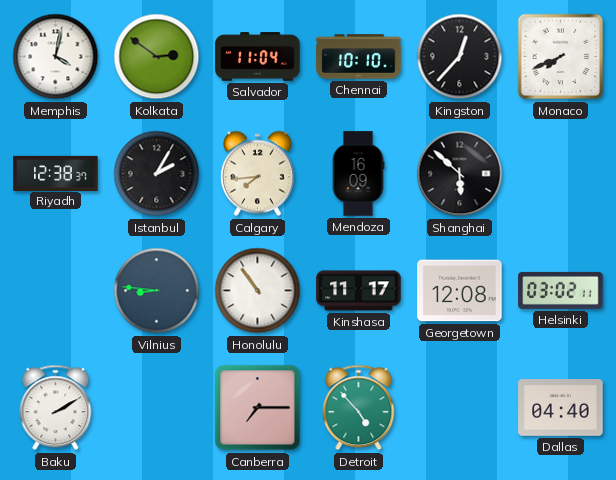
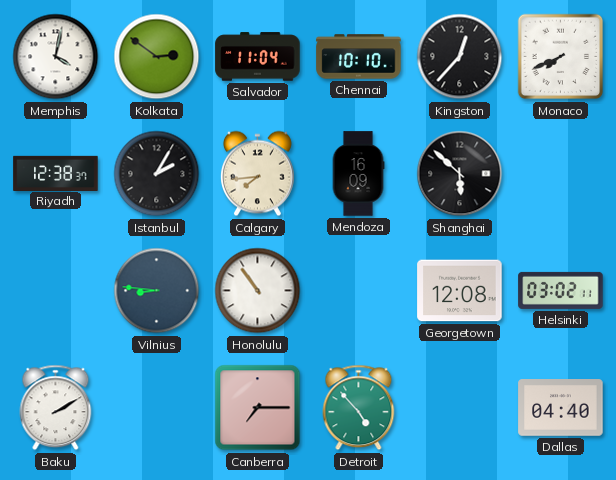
Kinshasa: 11:17 -> none
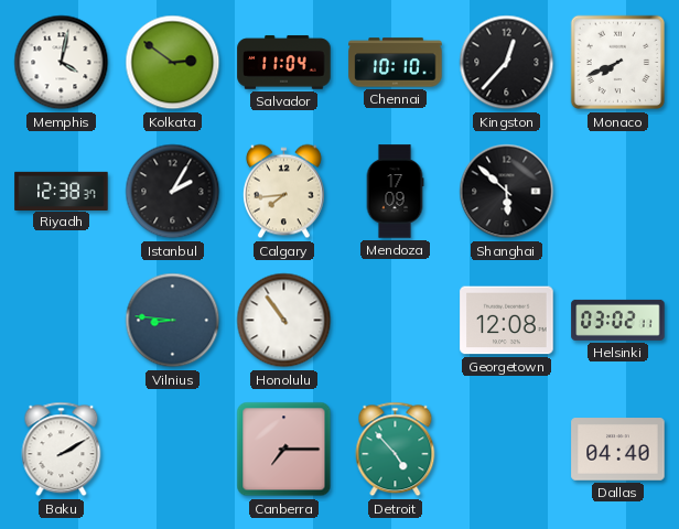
Mendoza: 16:09 -> 17:09
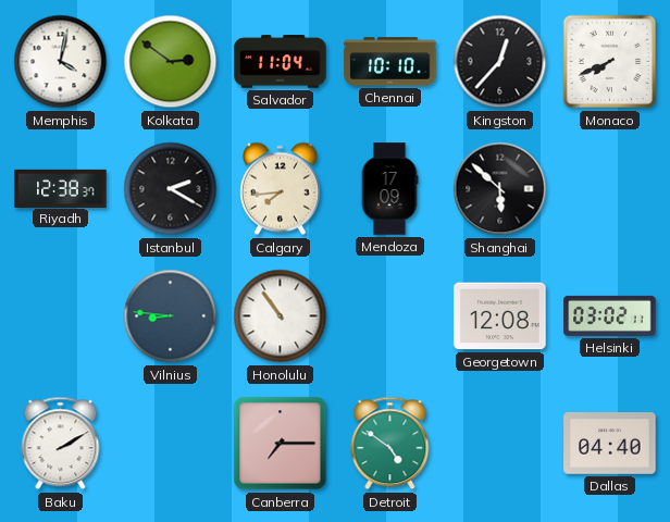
Istanbul: 2:05 -> 2:20
Detroit: 4:53 -> 4:51
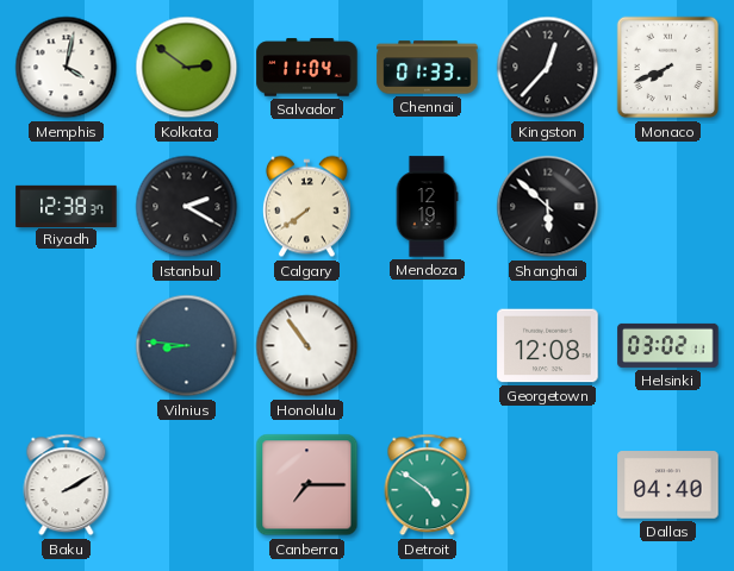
Chennai: 10:10 -> 01:33
Calgary: 7:44 -> 7:39
Mendoza: 17:09 -> 12:19
